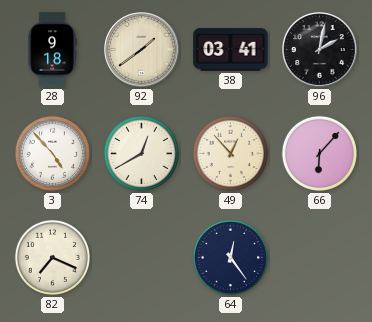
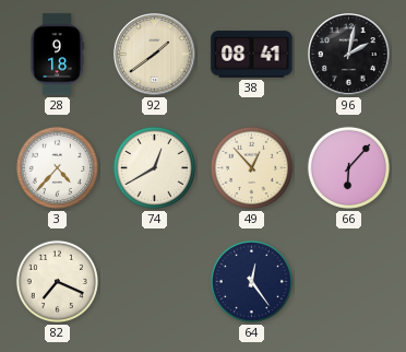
38: 03:41 -> 08:41
3: 4:53 -> 4:37
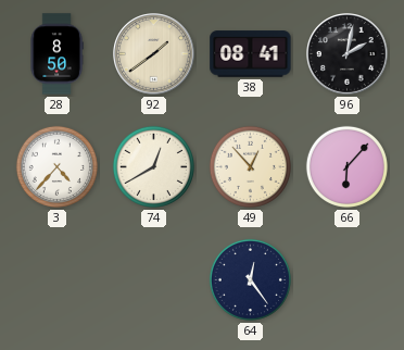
28: 9:18 -> 8:50
82: 7:19 -> none
